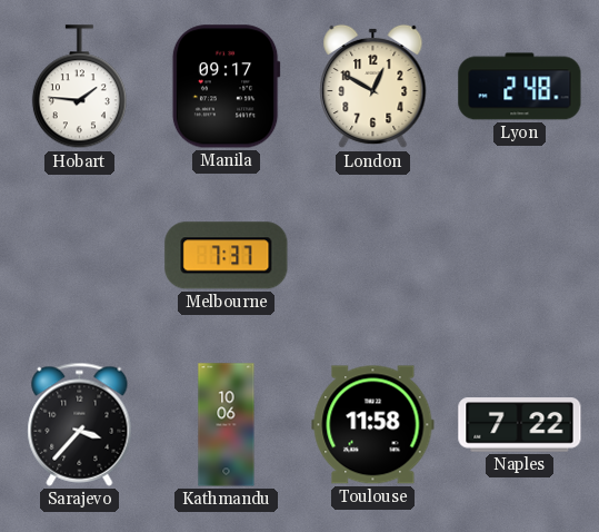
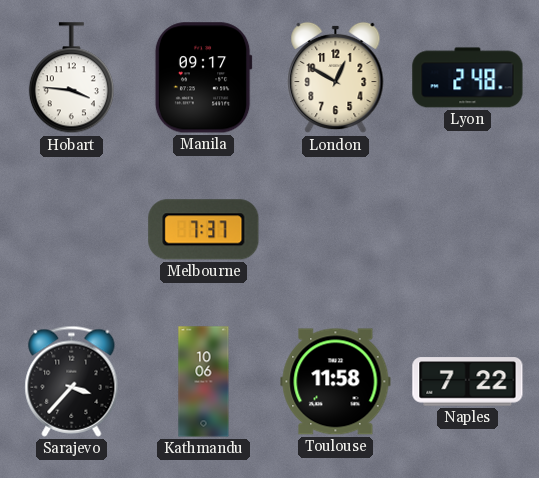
Hobart: 1:46 -> 3:46
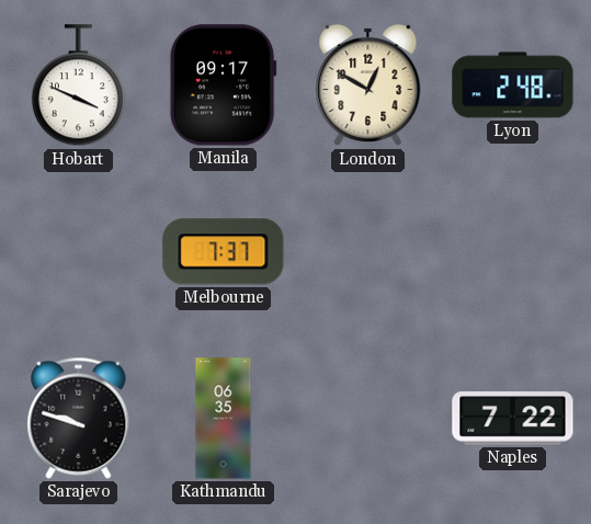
Hobart: 3:46 -> 3:49
Sarajevo: 3:37 -> 9:48
Kathmandu: 10:06 -> 06:35
Toulouse: 11:58 -> none
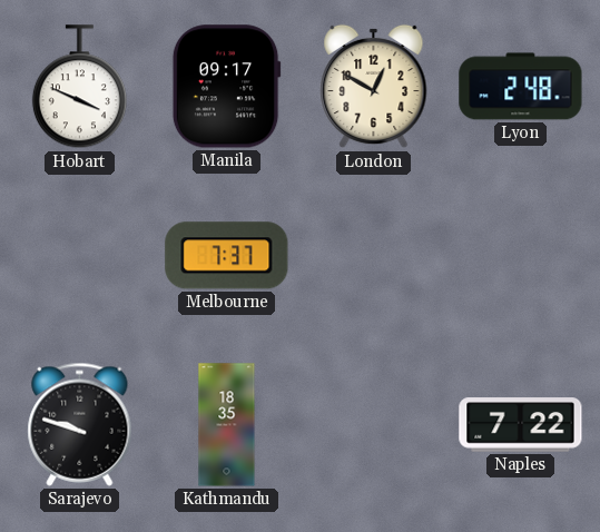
Kathmandu: 06:35 -> 18:35
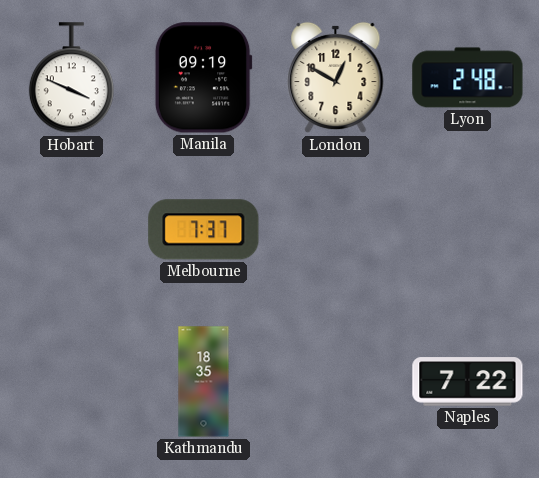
Manila: 09:17 -> 09:19
Sarajevo: 9:48 -> none
